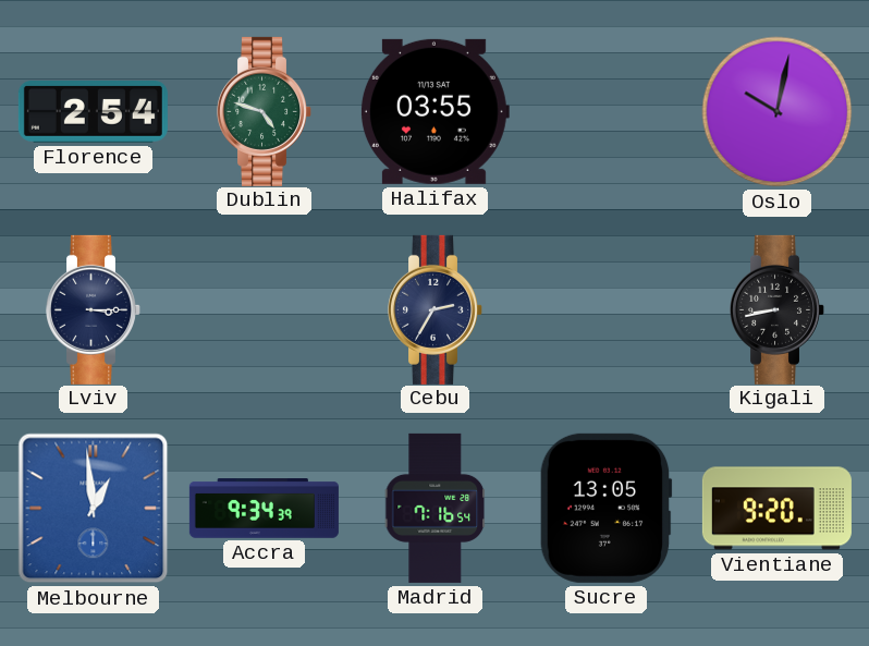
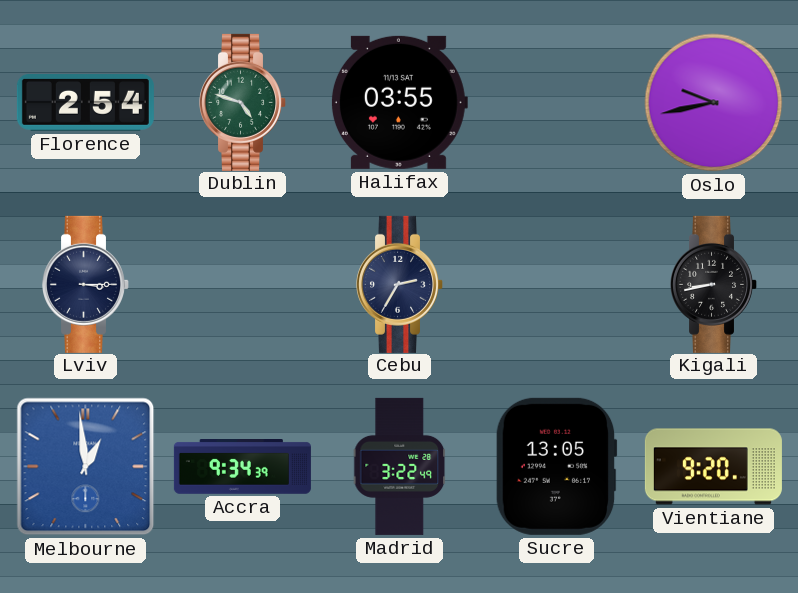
Oslo: 10:02 -> 9:43
Madrid: 7:16 -> 3:22
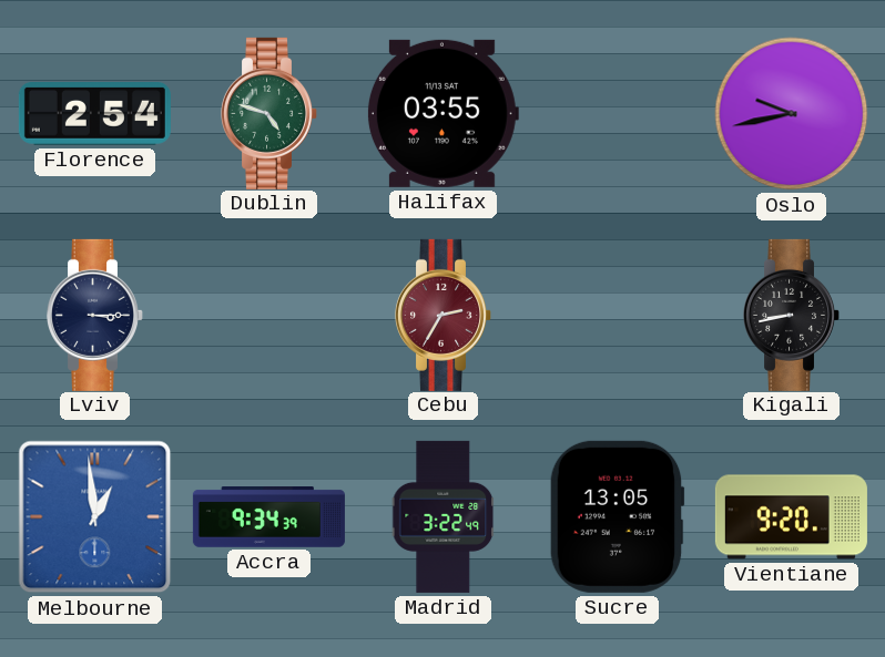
Cebu dial: navy -> burgundy
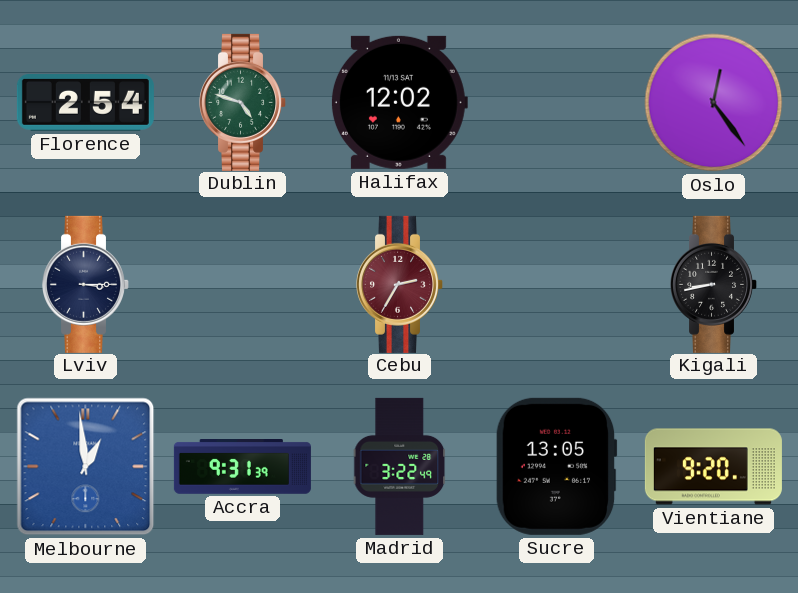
Halifax: 03:55 -> 12:02
Oslo: 9:43 -> 12:24
Accra: 9:34 -> 9:31
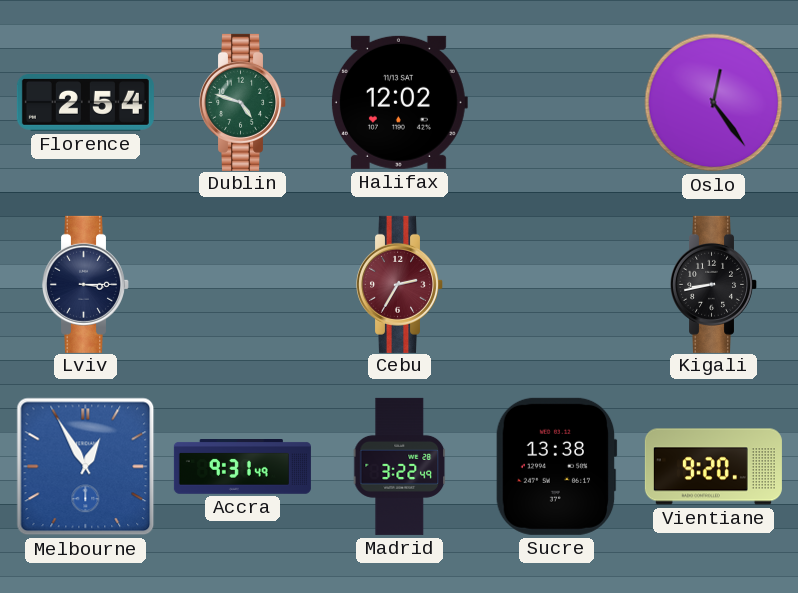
Melbourne: 12:59 -> 12:55
Accra: 9:31:39 -> 9:31:49
Sucre: 13:05 -> 13:38
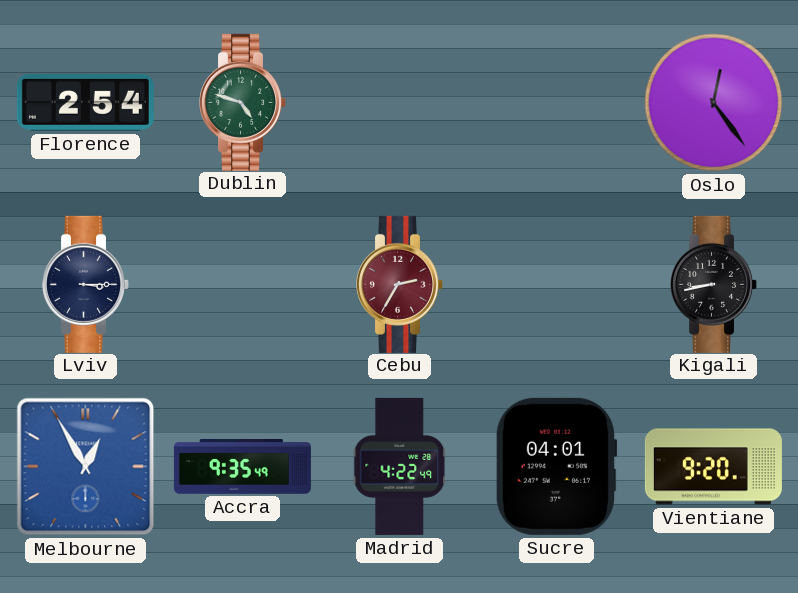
Halifax: 12:02 -> none
Accra: 9:31 -> 9:35
Madrid: 3:22 -> 4:22
Sucre: 13:38 -> 04:01
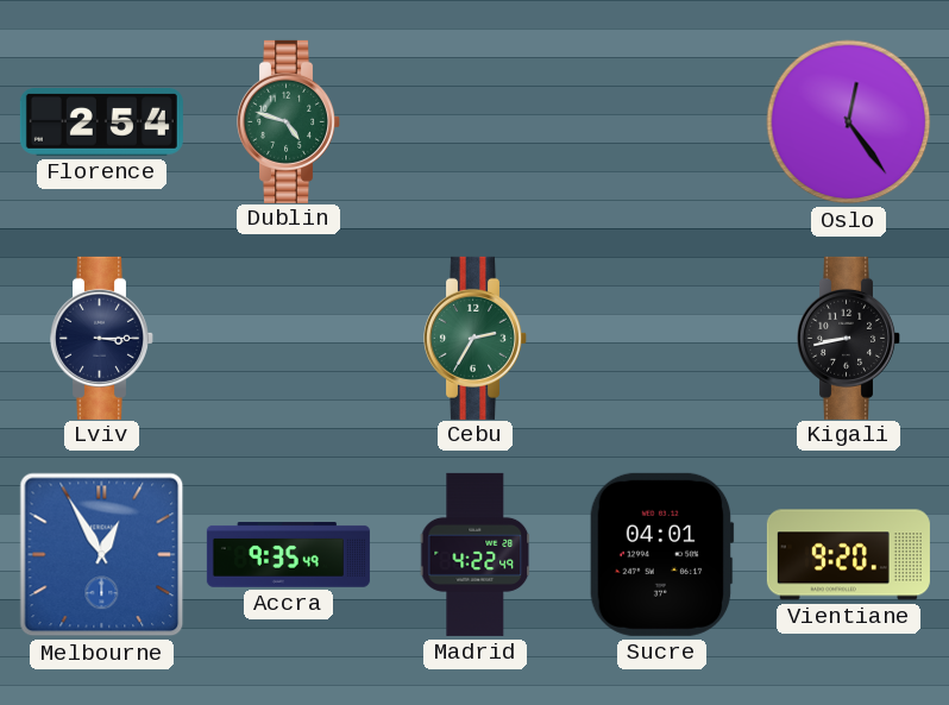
Cebu dial: burgundy -> green
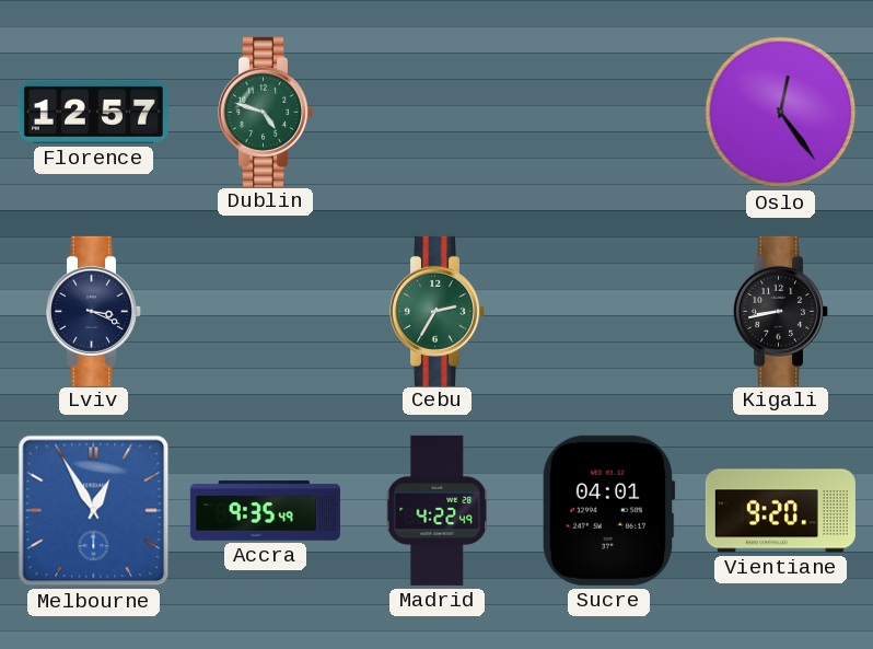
Florence: 2:54 -> 12:57
Lviv: 3:15 -> 3:19
